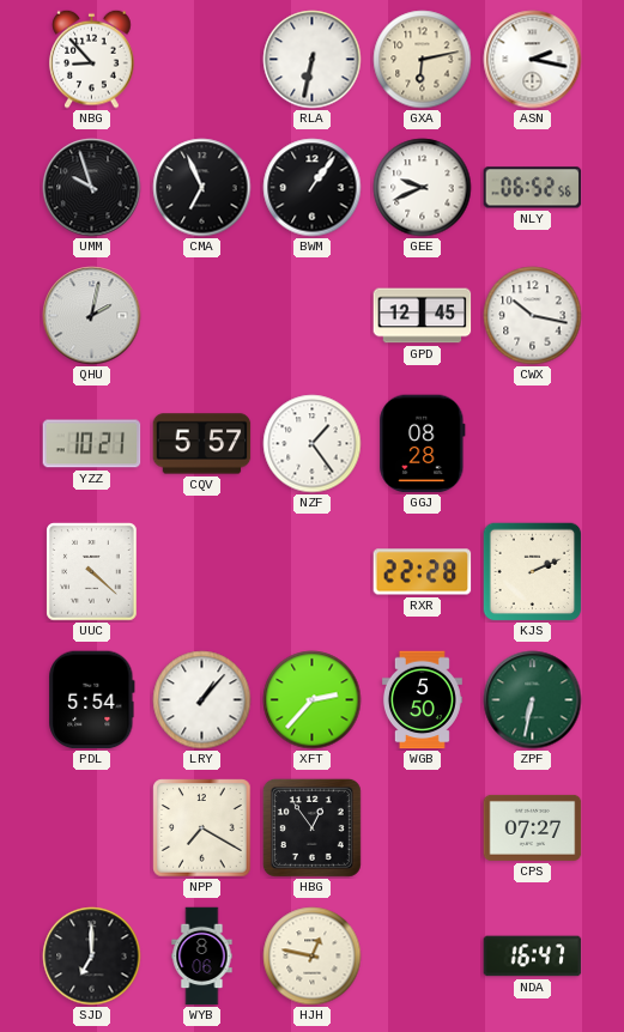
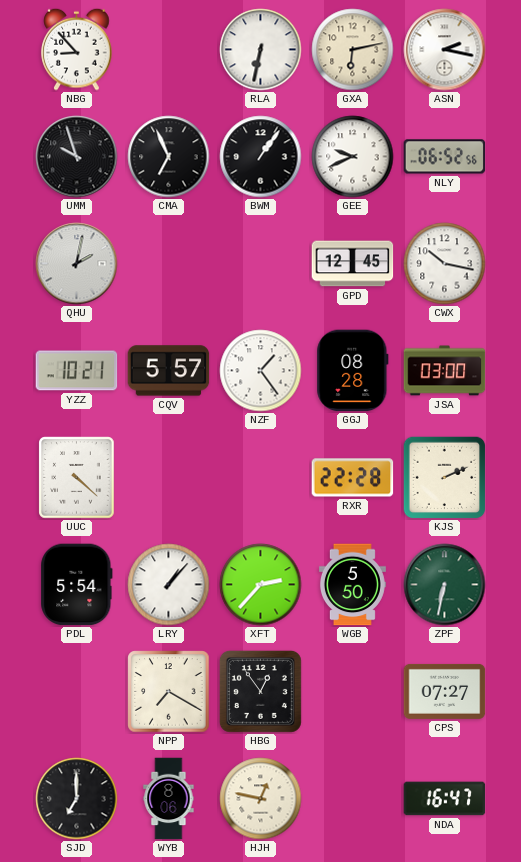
JSA: none -> 03:00
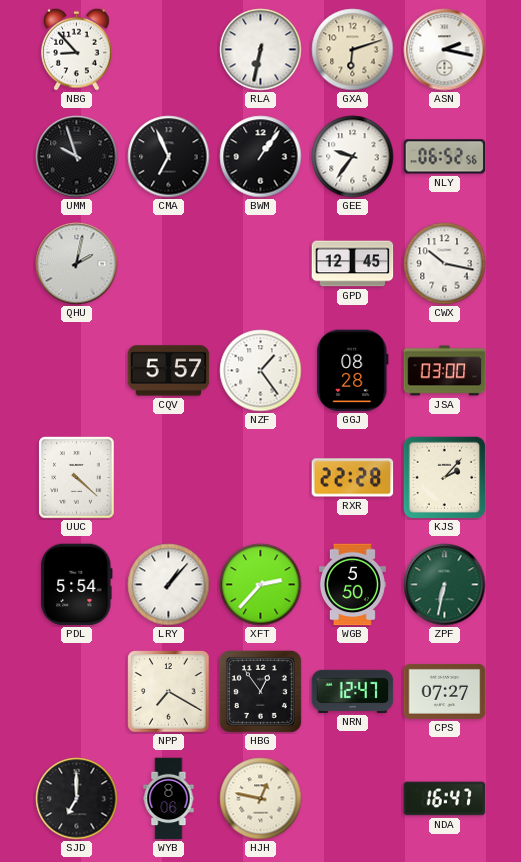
GXA: 6:13 -> 6:12
GEE: 9:41 -> 9:36
YZZ: 10:21 -> none
KJS: 2:11 -> 2:07
NRN: none -> 12:47
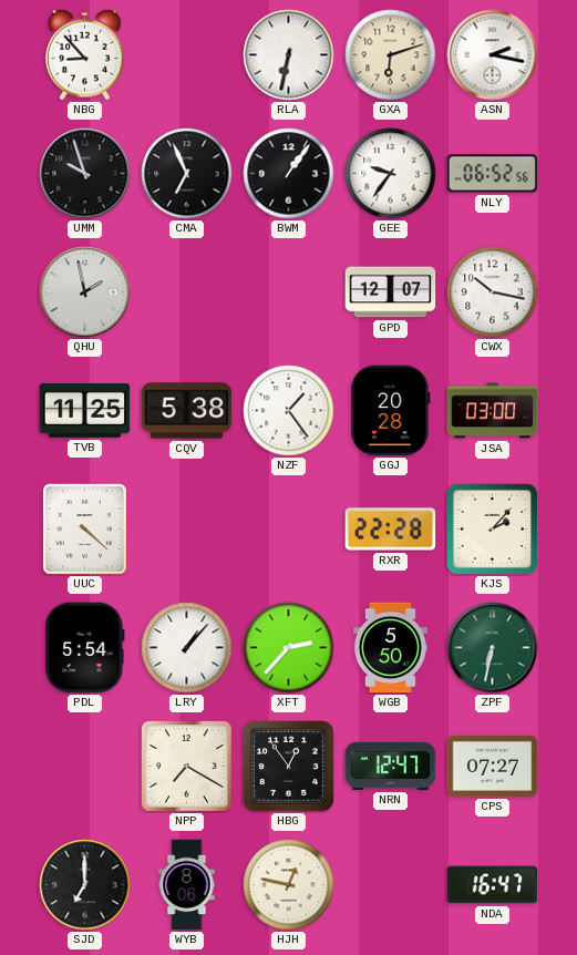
QHU: 2:02 -> 1:58
GPD: 12:45 -> 12:07
TVB: none -> 11:25
CQV: 5:57 -> 5:38
GGJ: 08:28 -> 20:28
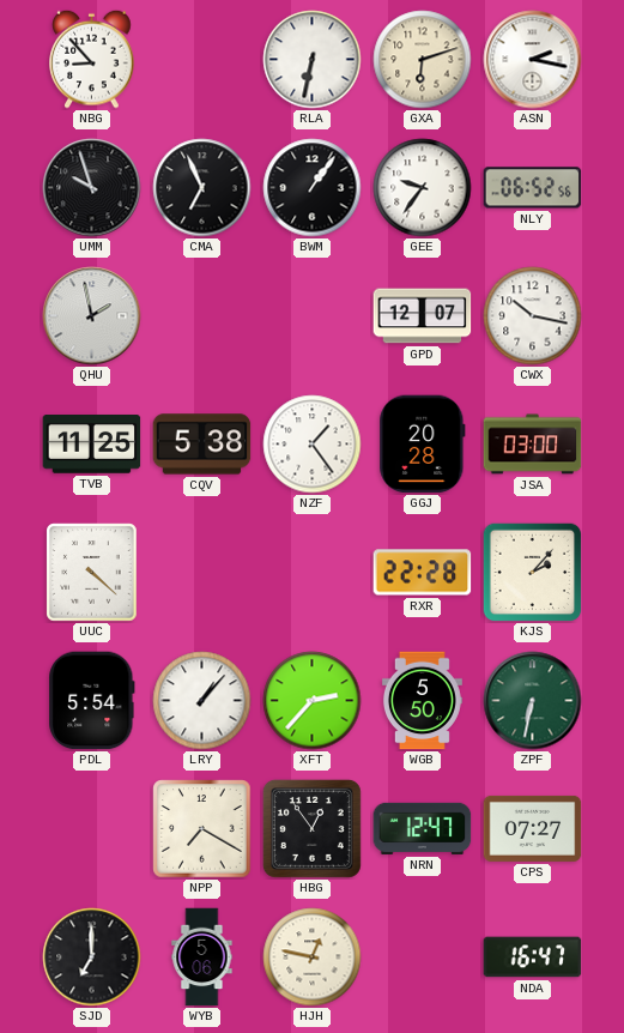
WYB: 8:06 -> 5:06
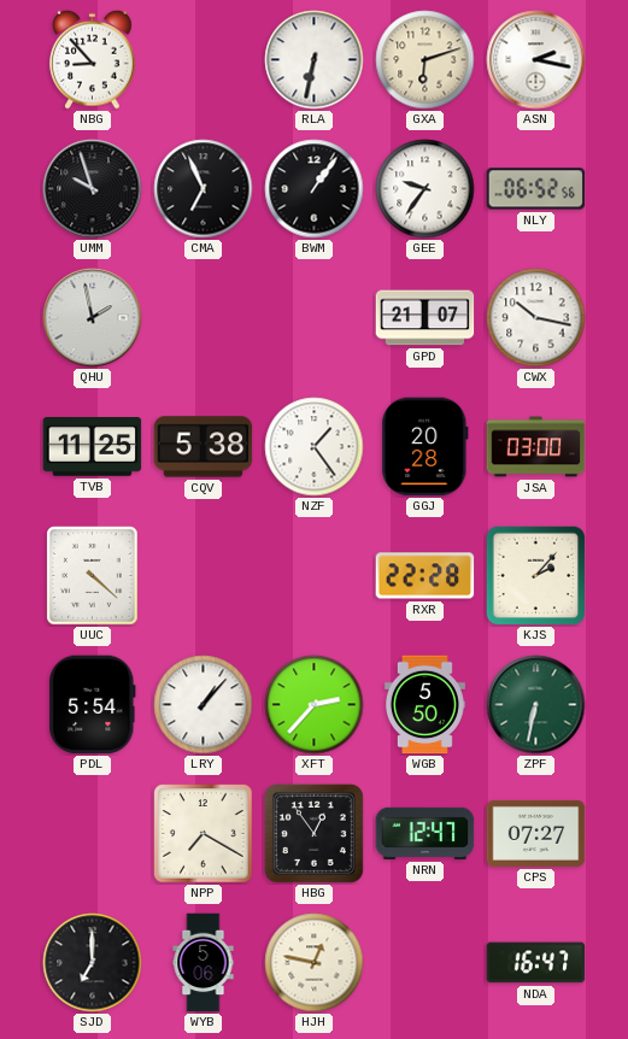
GPD: 12:07 -> 21:07
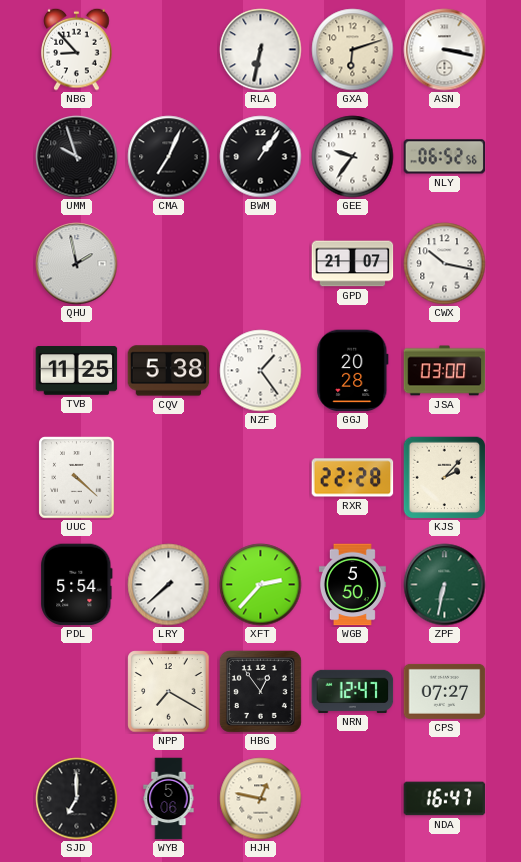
ASN: 2:17 -> 3:17
CMA: 6:56 -> 7:04
LRY: 1:07 -> 7:38
